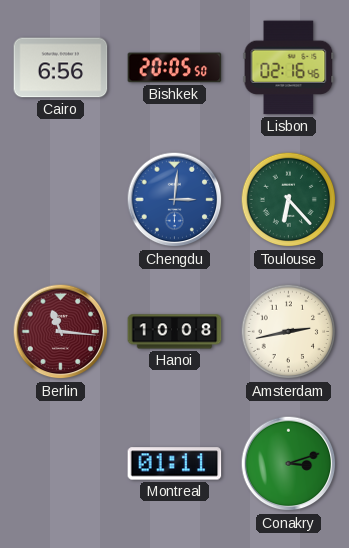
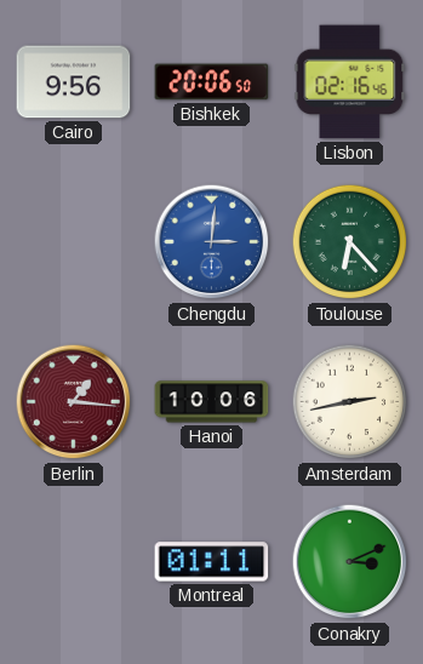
Cairo: 6:56 -> 9:56
Bishkek: 20:05 -> 20:06
Berlin: 11:16 -> 1:16
Hanoi: 10:08 -> 10:06
Conakry: 3:12 -> 3:11
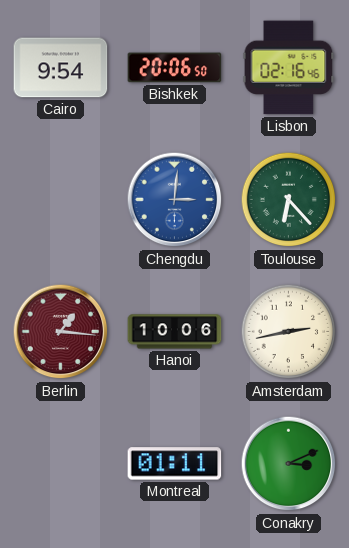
Cairo: 9:56 -> 9:54
